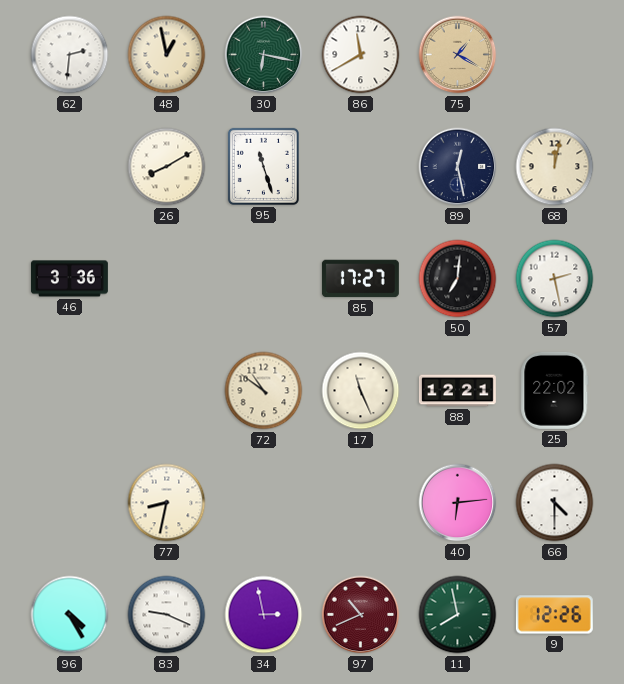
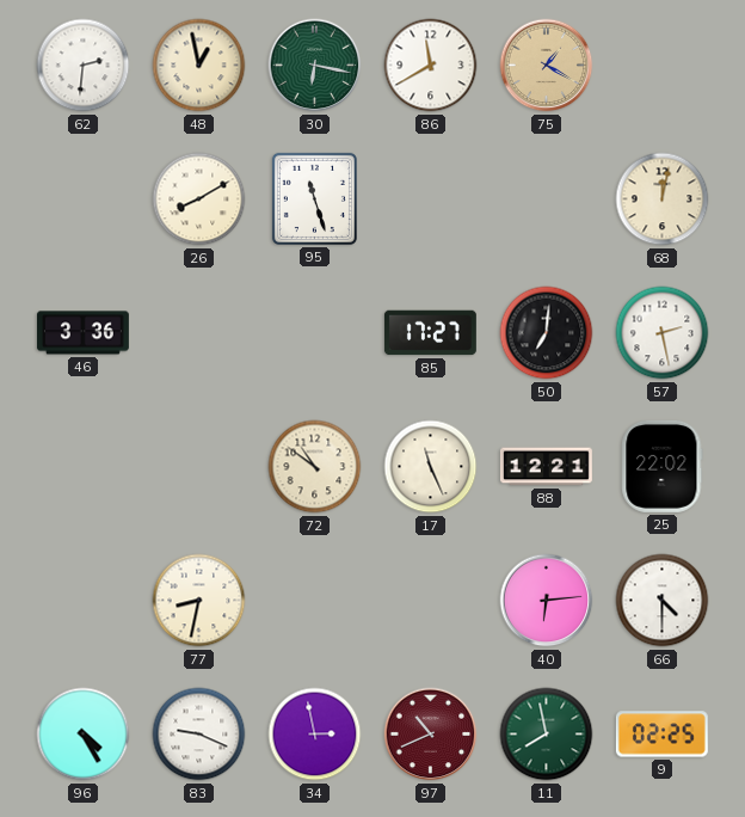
89: 12:28 -> none
9: 12:26 -> 02:25
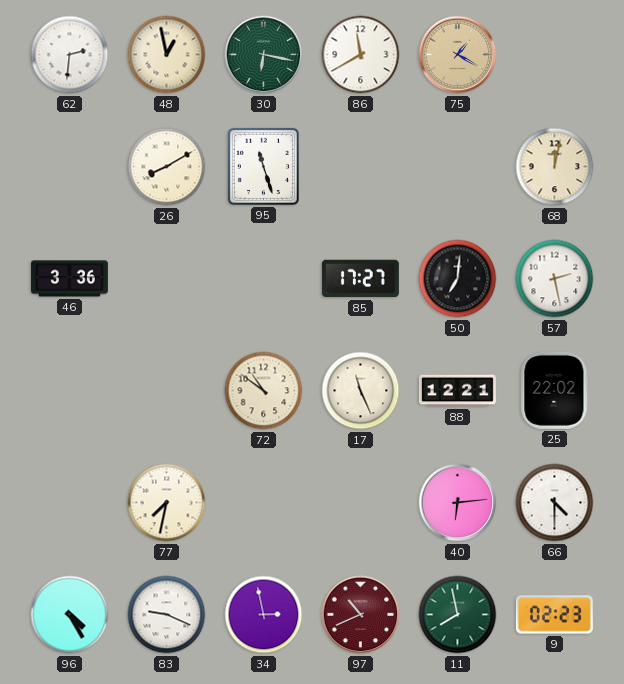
77: 8:32 -> 7:32
9: 02:25 -> 02:23
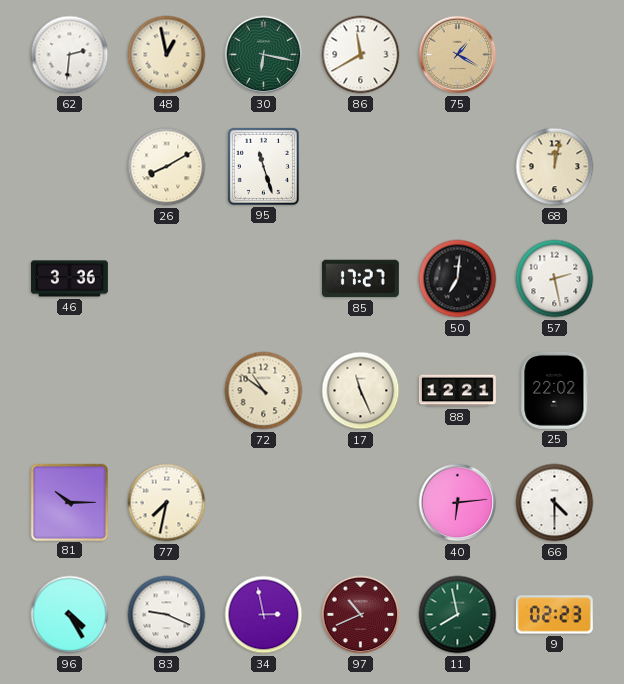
81: none -> 10:15
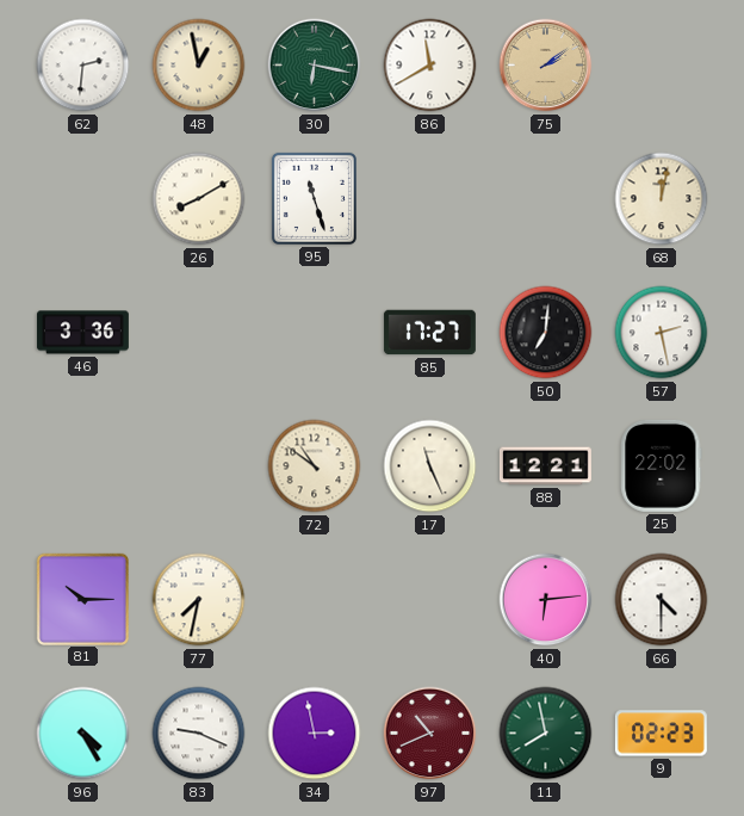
75: 1:20 -> 2:09
